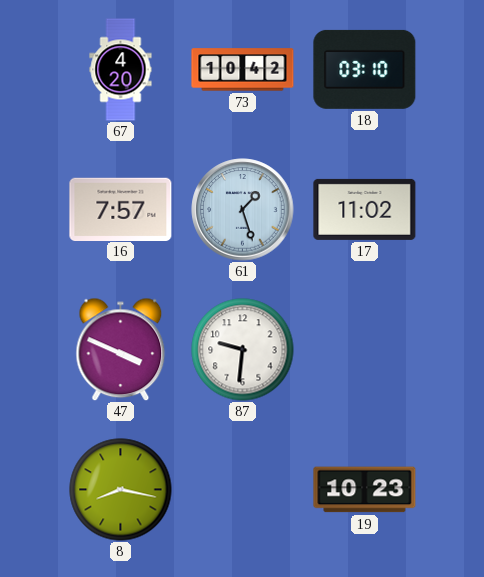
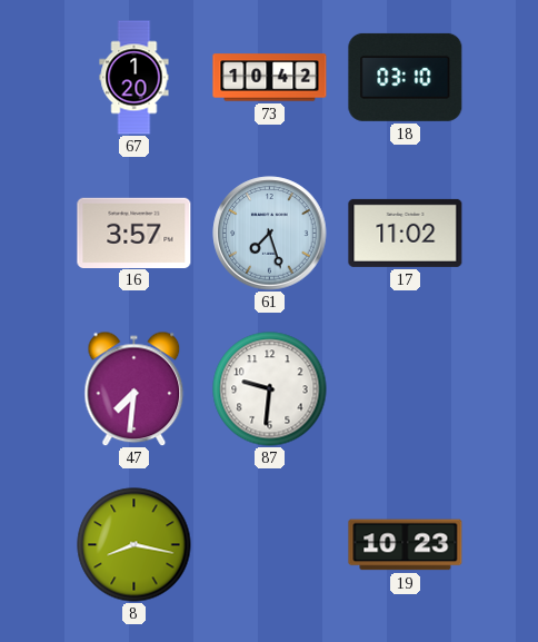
67: 4:20 -> 1:20
16: 7:57 -> 3:57
61: 1:27 -> 7:27
47: 3:49 -> 7:31
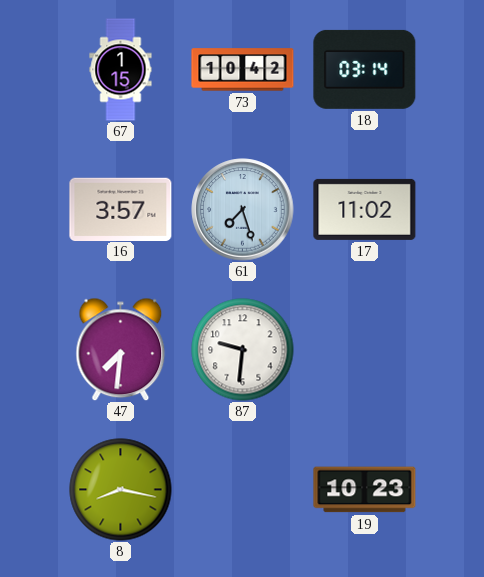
67: 1:20 -> 1:15
18: 03:10 -> 03:14
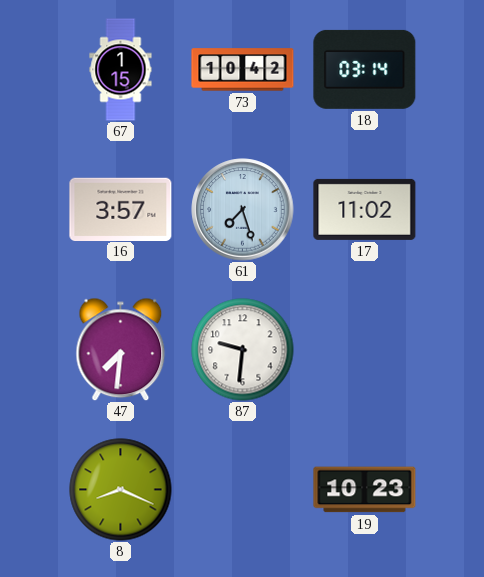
8: 8:17 -> 8:19
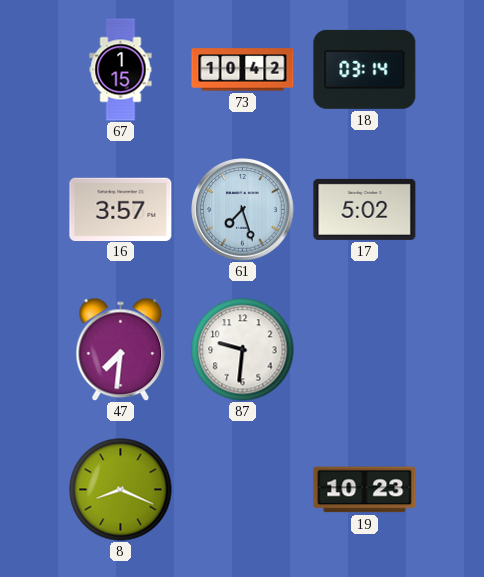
17: 11:02 -> 5:02
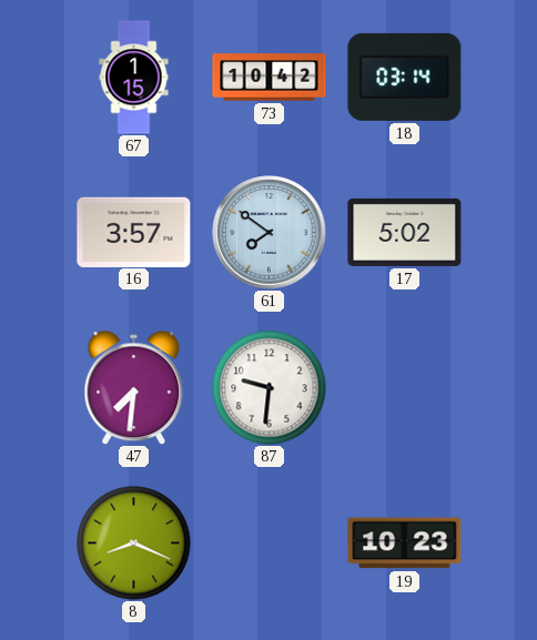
61: 7:27 -> 7:51
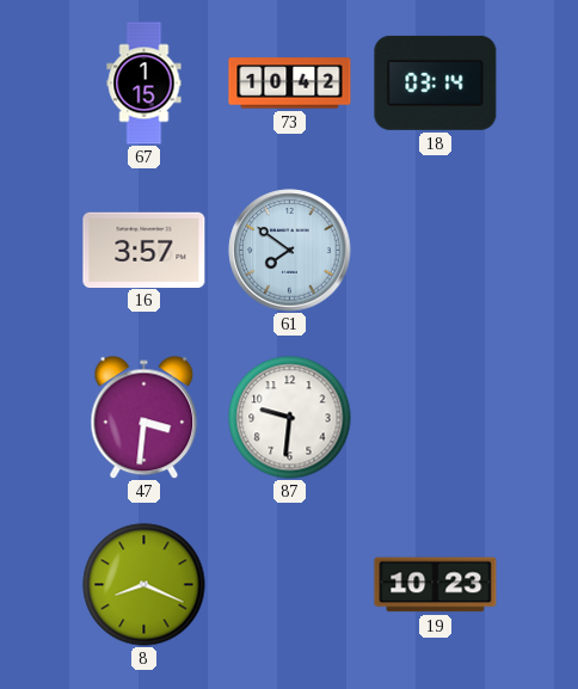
17: 5:02 -> none
47: 7:31 -> 3:31
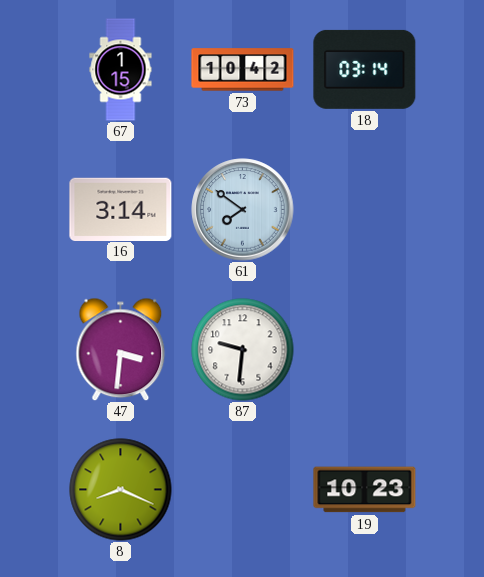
16: 3:57 -> 3:14
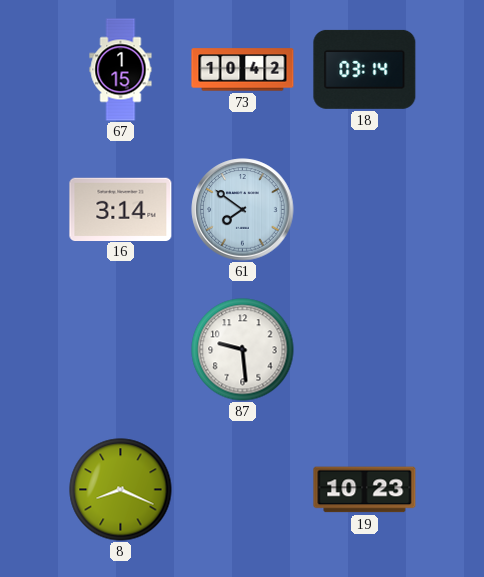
47: 3:31 -> none
87: 9:31 -> 9:29
